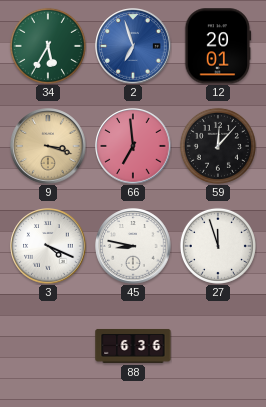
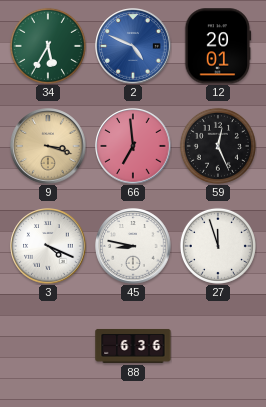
2: 6:57 -> 4:49
59: 12:07 -> 12:26
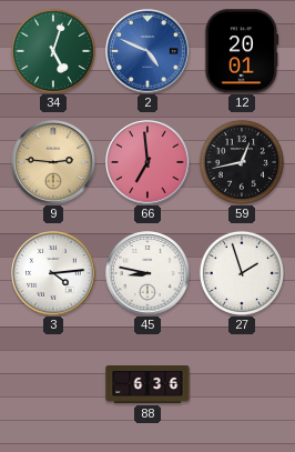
34: 5:35 -> 5:03
9: 3:18 -> 2:46
59: 12:26 -> 12:43
3: 4:19 -> 4:14
27: 11:57 -> 1:57
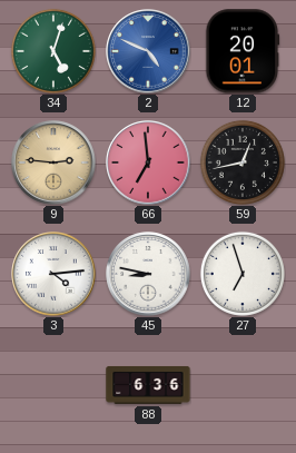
27: 1:57 -> 6:57
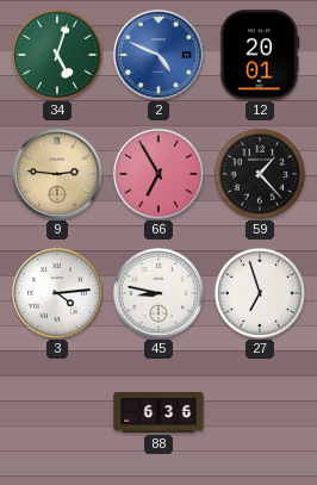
66: 6:59 -> 6:55
59: 12:43 -> 1:23
